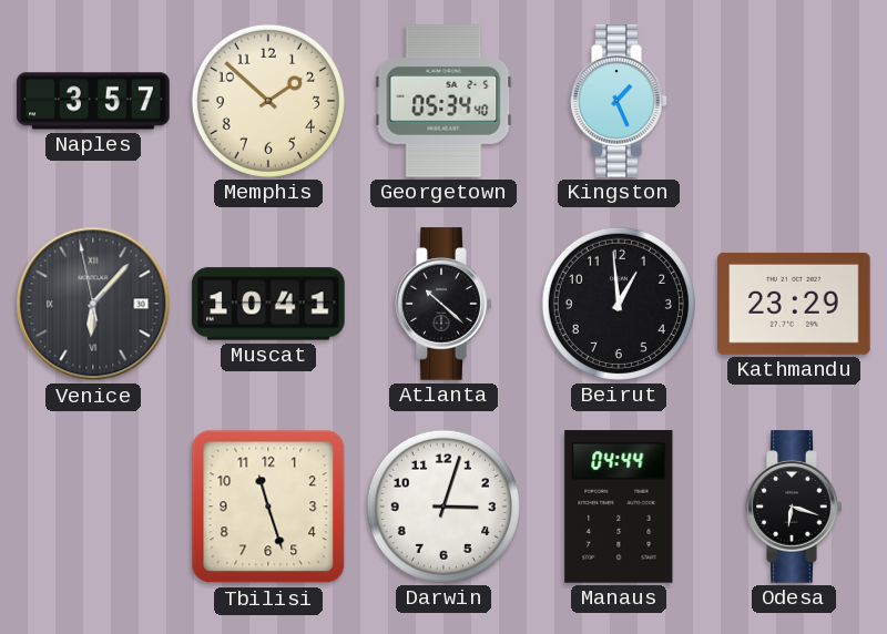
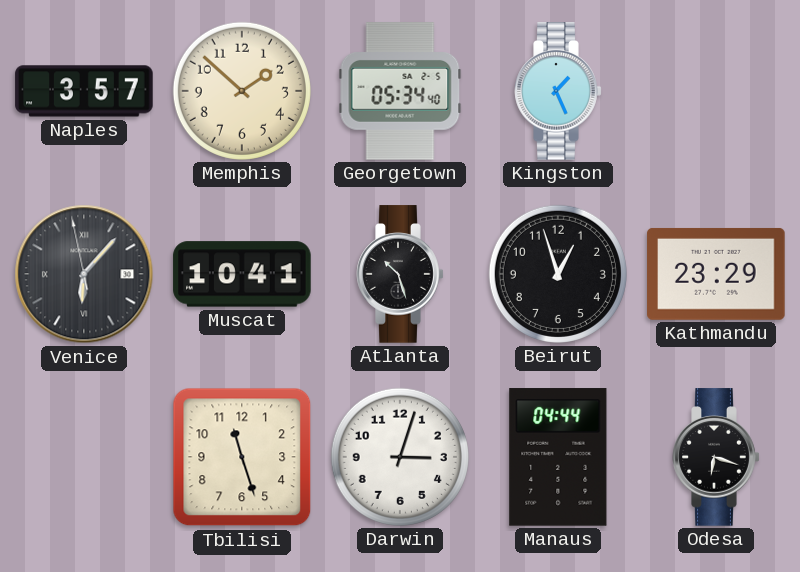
Atlanta: 10:22 -> 10:27
Beirut: 12:59 -> 12:57
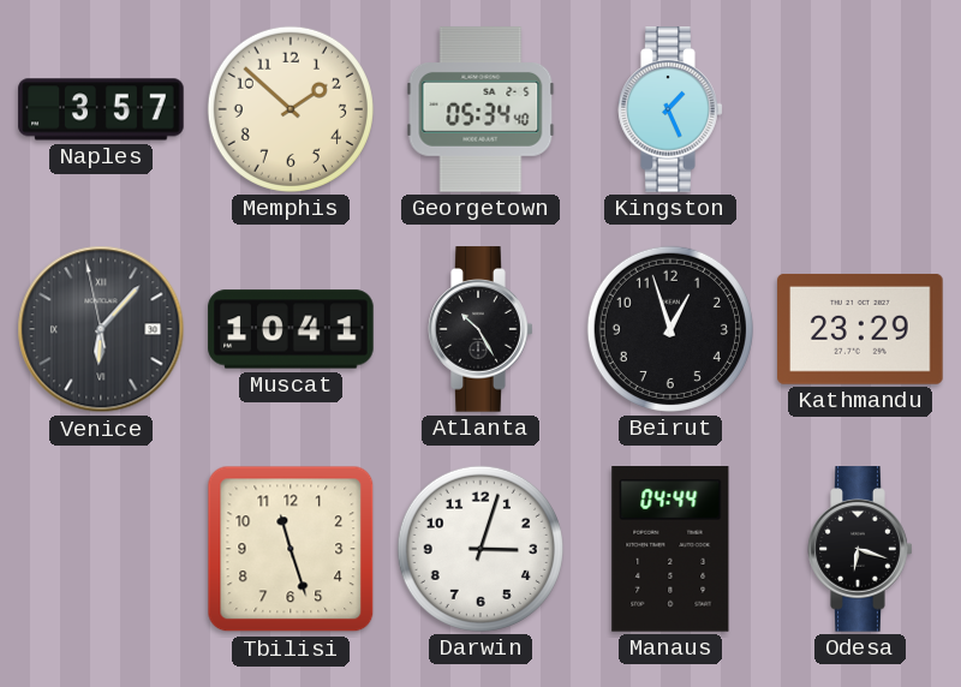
Atlanta: 10:27 -> 10:25
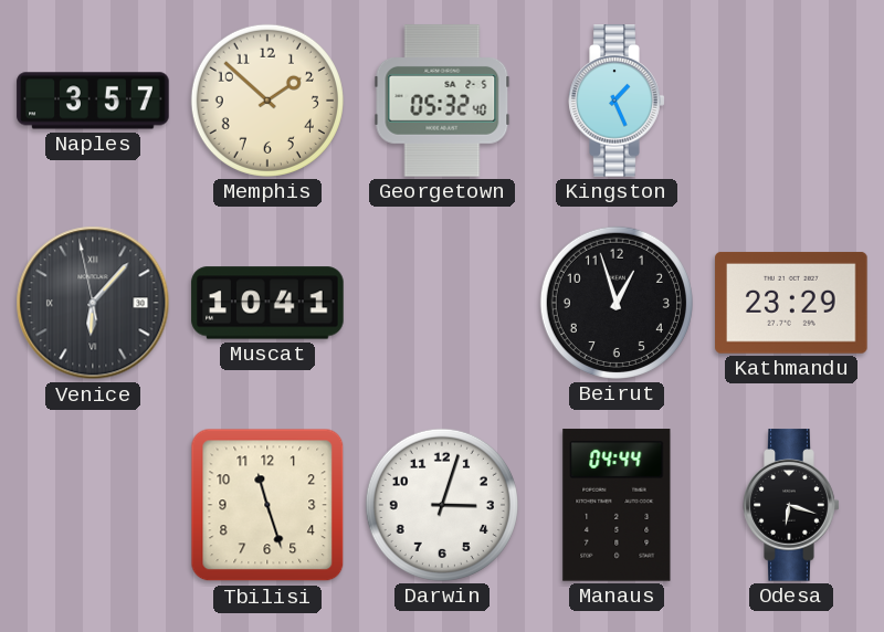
Georgetown: 05:34 -> 05:32
Atlanta: 10:25 -> none
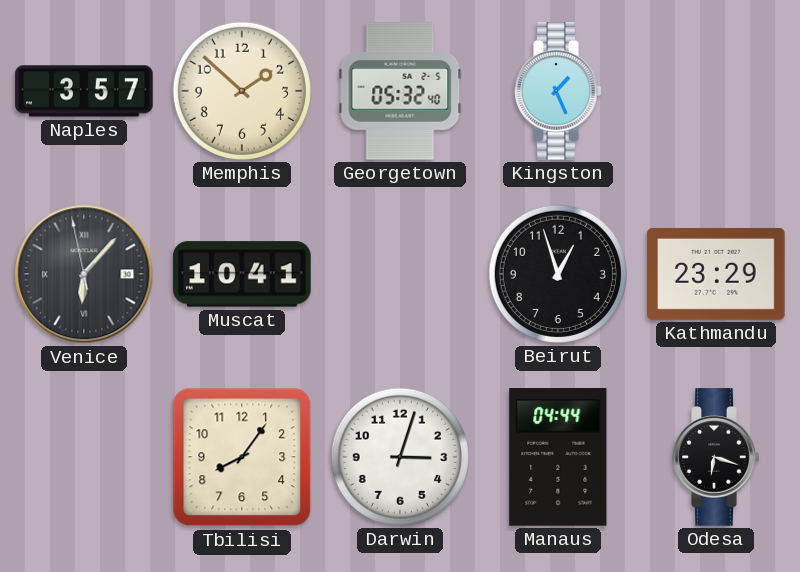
Tbilisi: 11:27 -> 8:06
